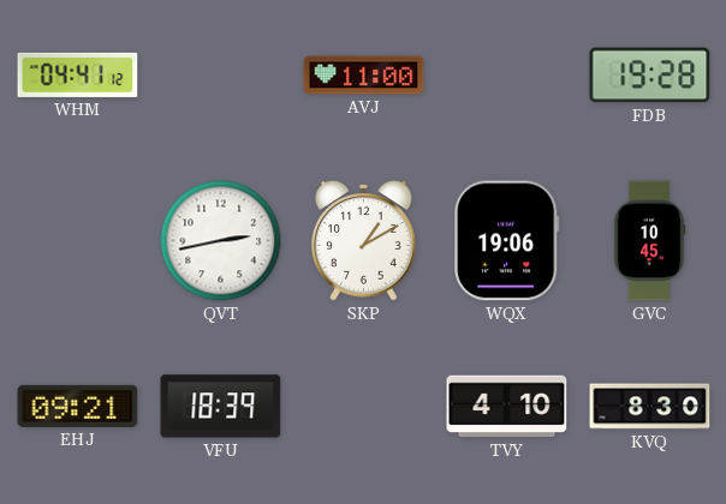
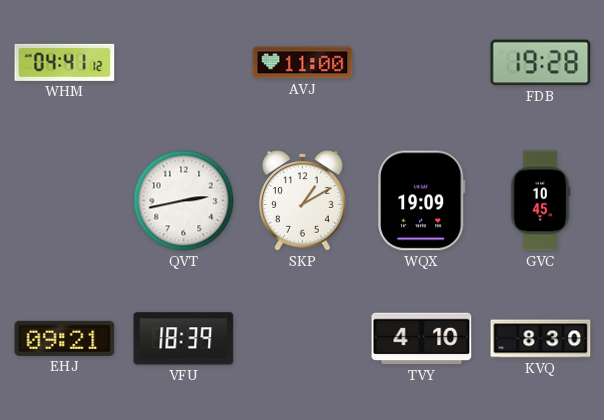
WQX: 19:06 -> 19:09
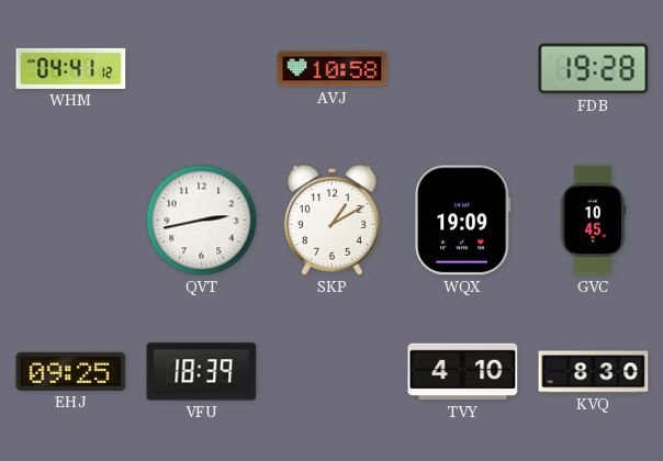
AVJ: 11:00 -> 10:58
EHJ: 09:21 -> 09:25
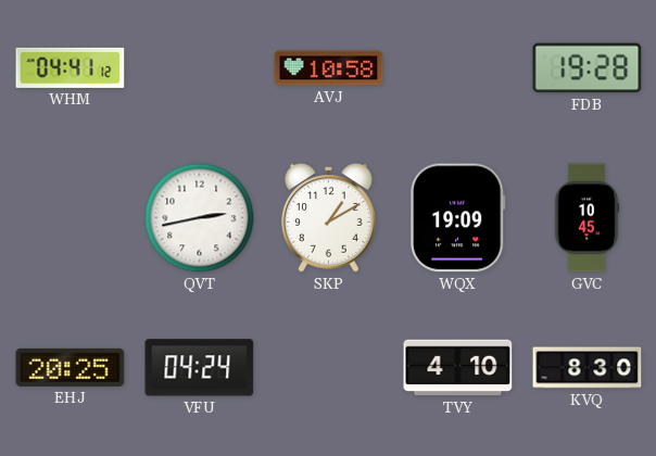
EHJ: 09:25 -> 20:25
VFU: 18:39 -> 04:24
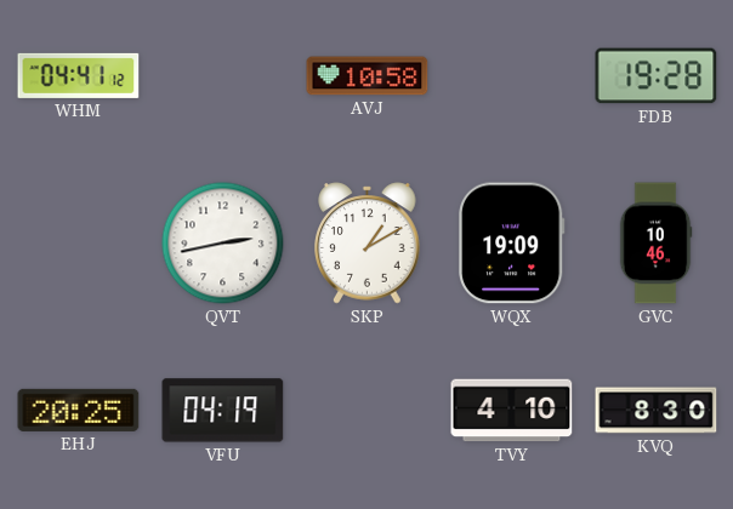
GVC: 10:45 -> 10:46
VFU: 04:24 -> 04:19
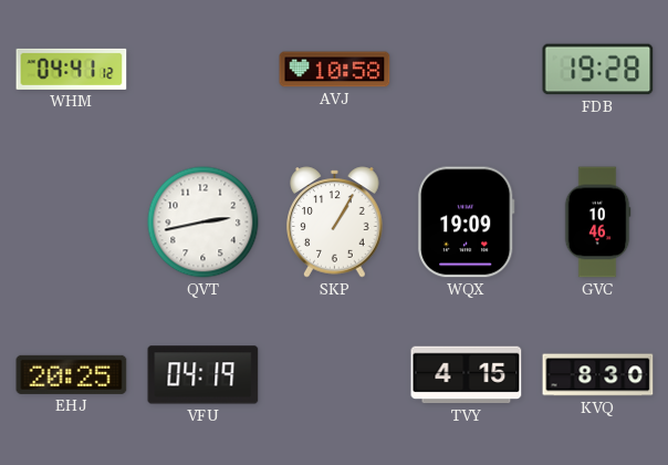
SKP: 1:10 -> 1:05
TVY: 4:10 -> 4:15
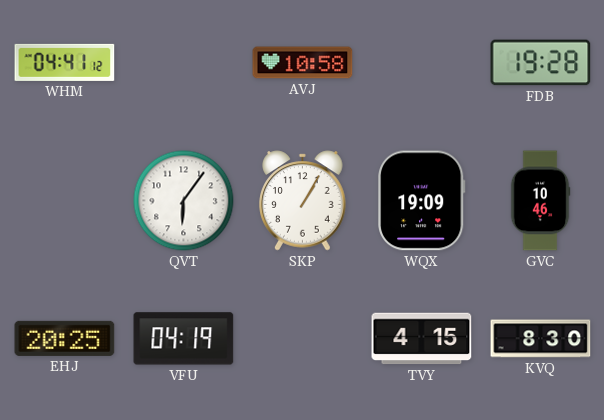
QVT: 2:43 -> 6:06
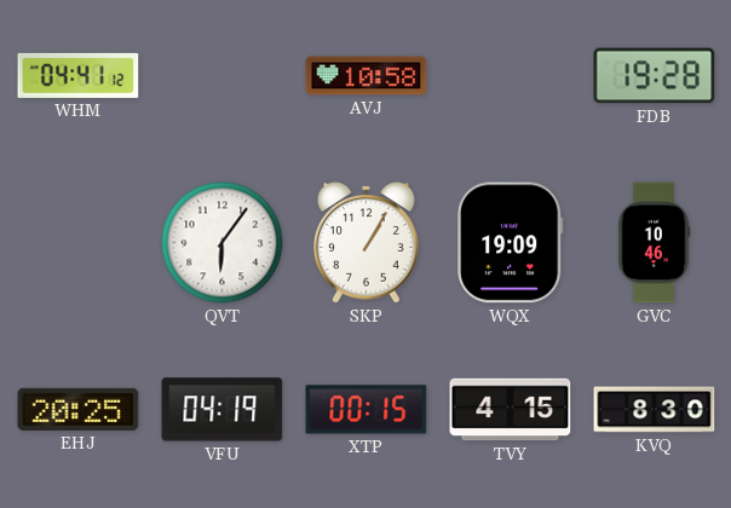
XTP: none -> 00:15
